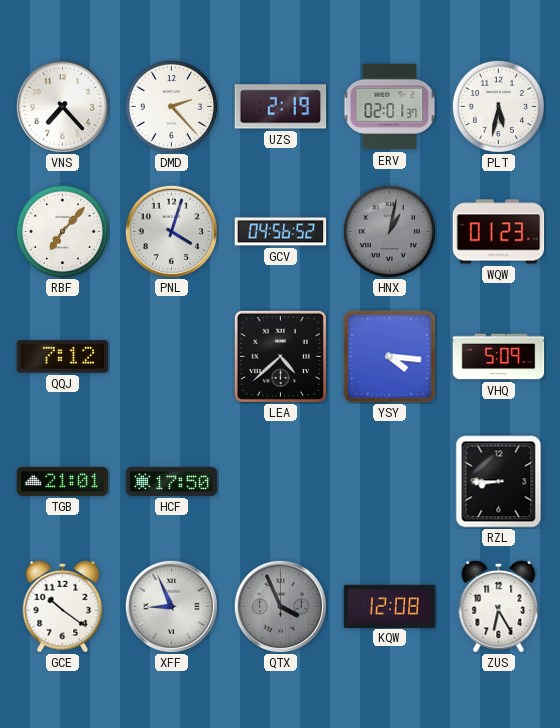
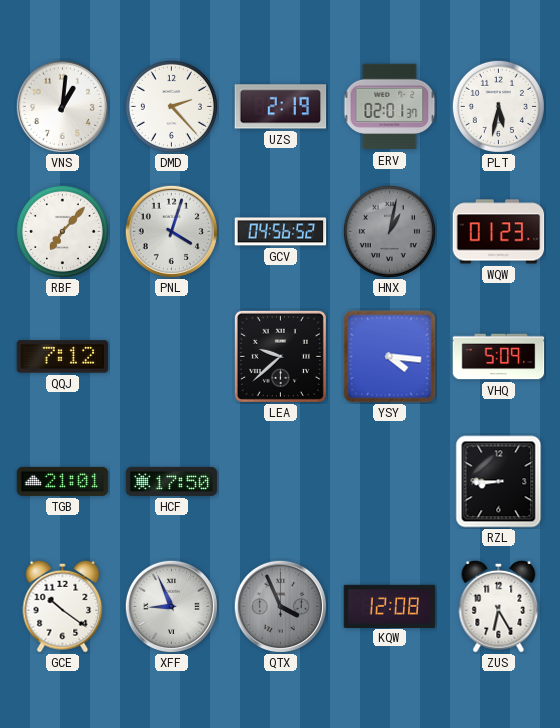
VNS: 7:23 -> 1:01
LEA: 4:38 -> 9:38
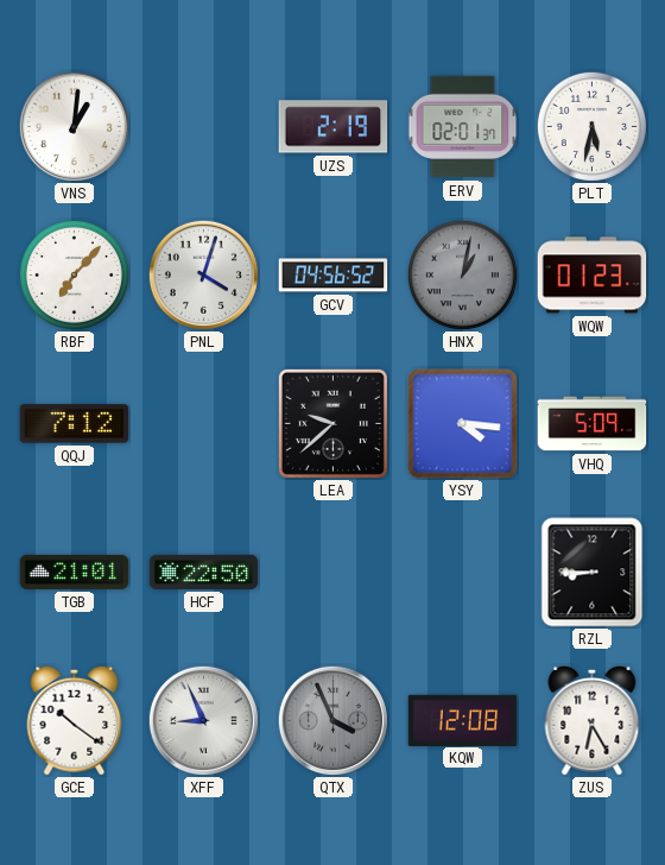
DMD: 2:23 -> none
HCF: 17:50 -> 22:50
